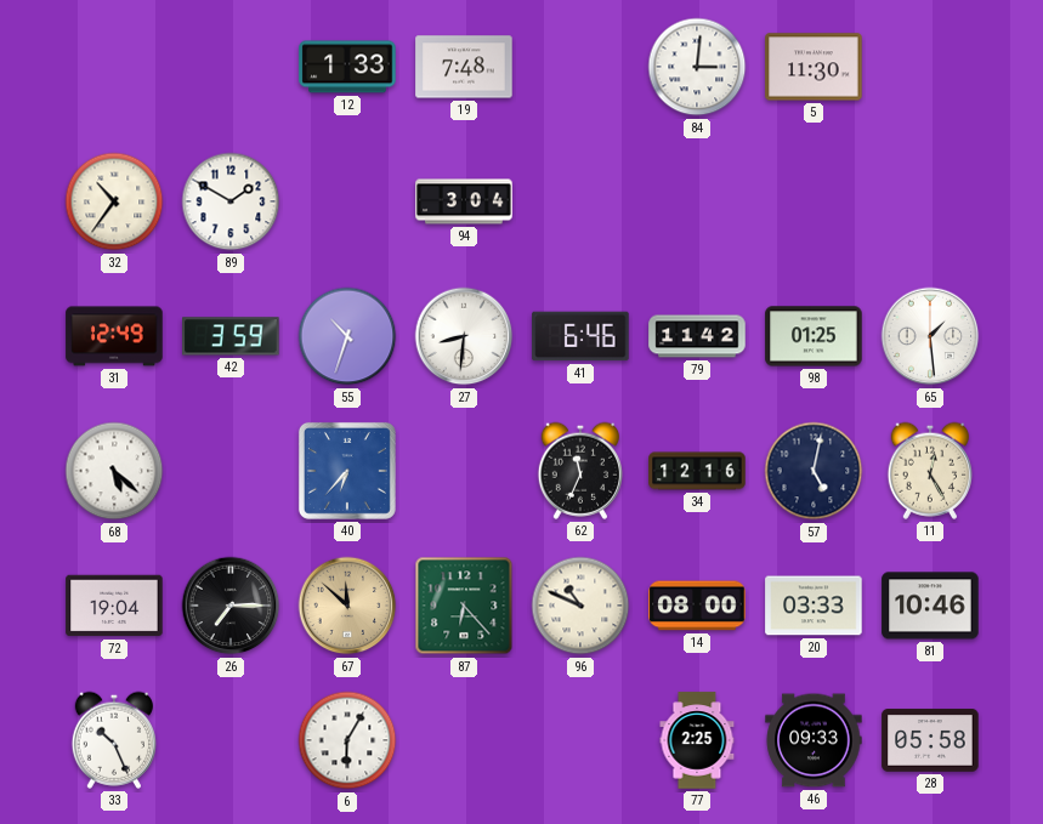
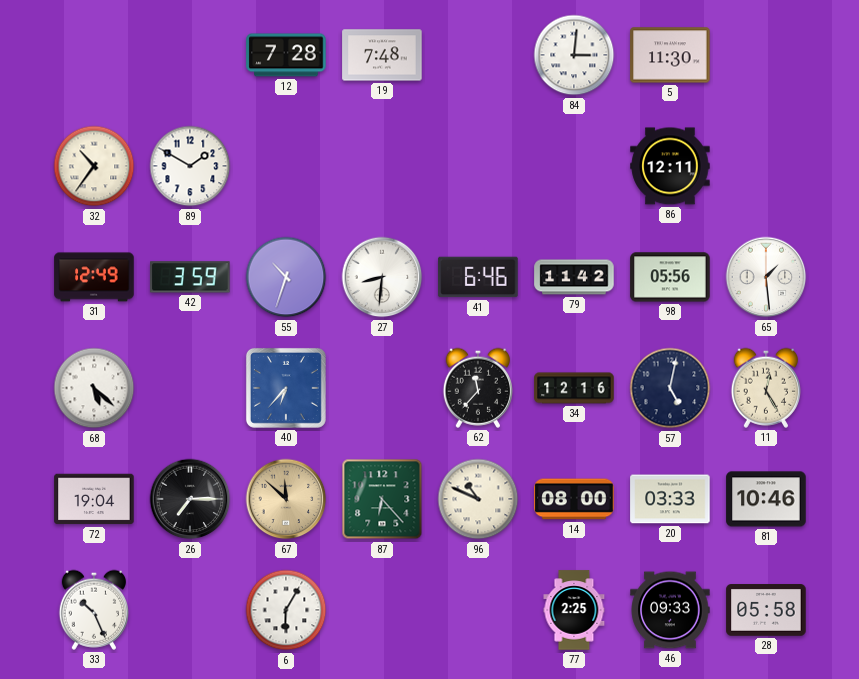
12: 1:33 -> 7:28
94: 3:04 -> none
86: none -> 12:11
98: 01:25 -> 05:56
62: 11:34 -> 11:37
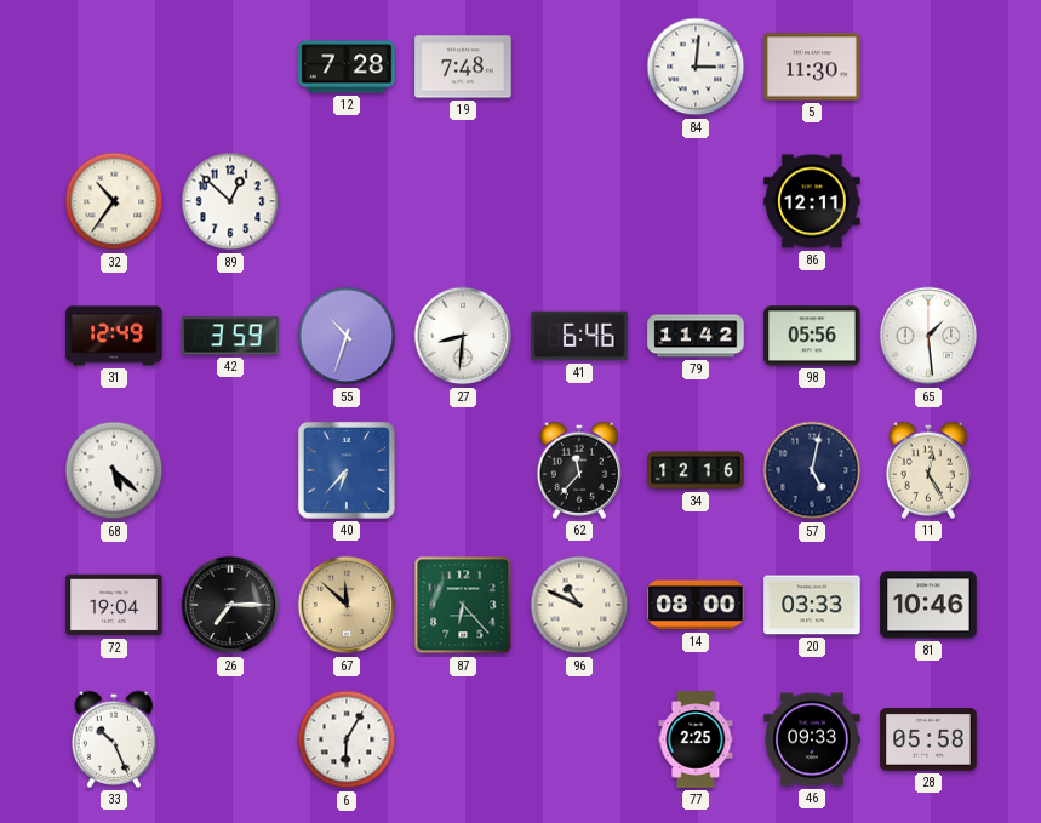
89: 1:50 -> 12:52
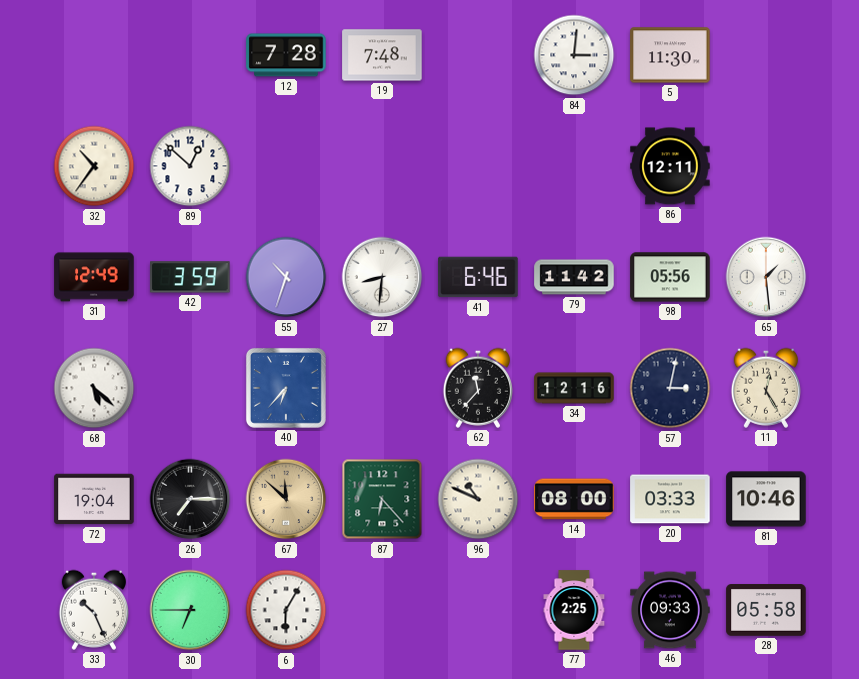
57: 5:02 -> 3:02
30: none -> 6:45
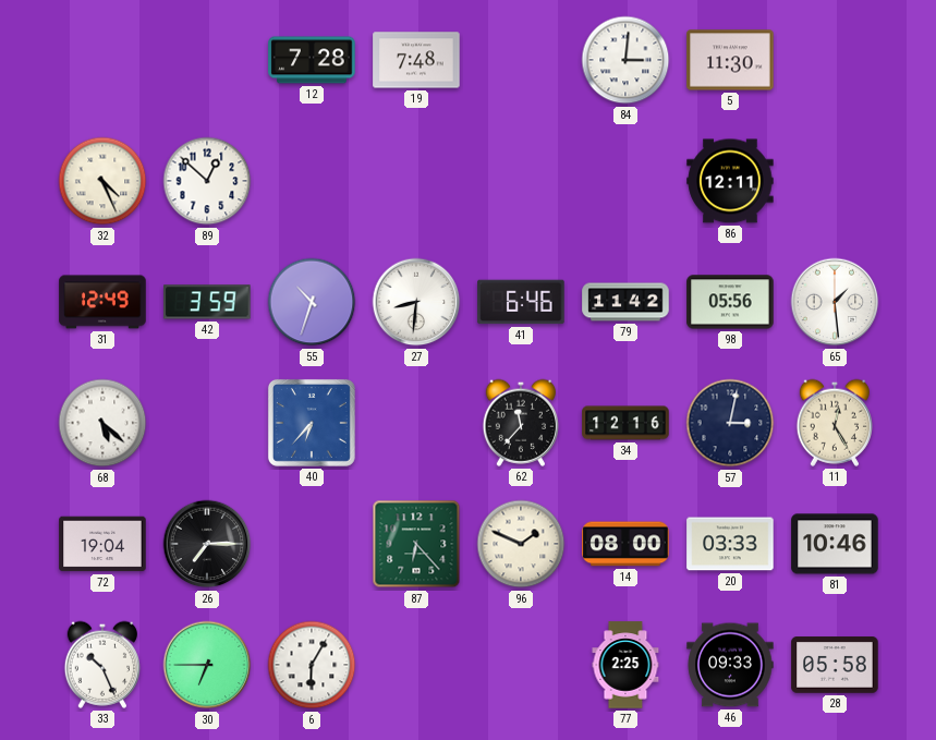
32: 10:36 -> 4:26
67: 11:52 -> none
96: 10:49 -> 1:49
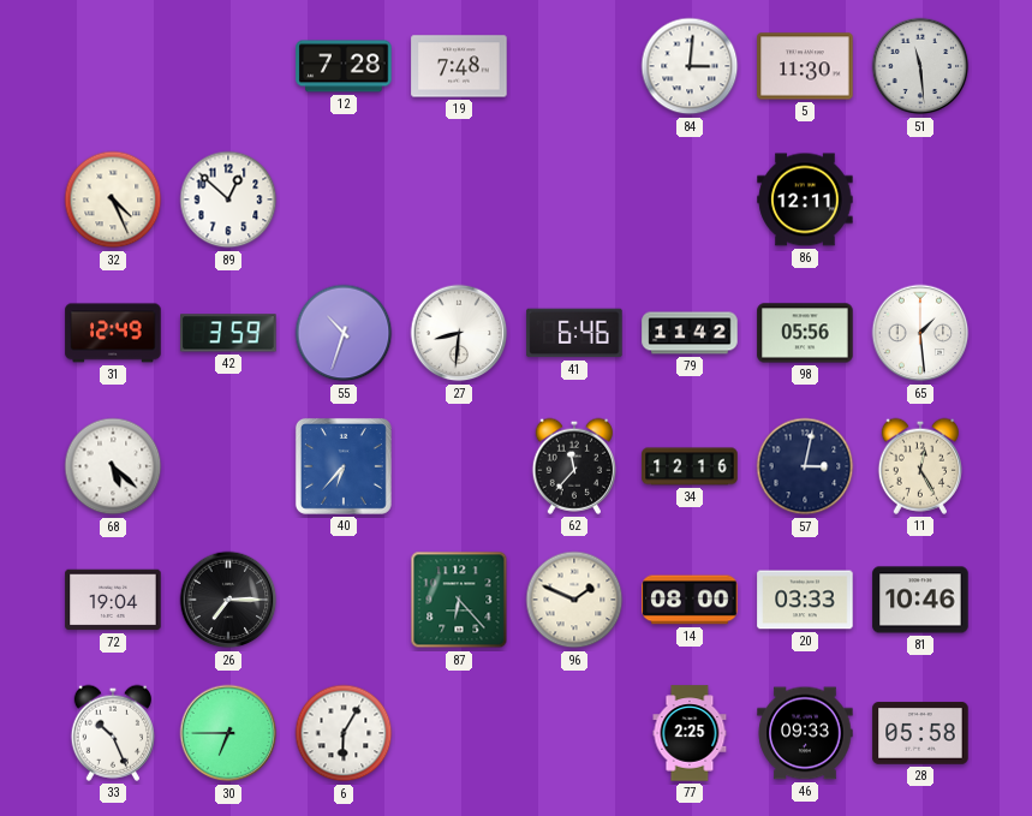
51: none -> 11:29
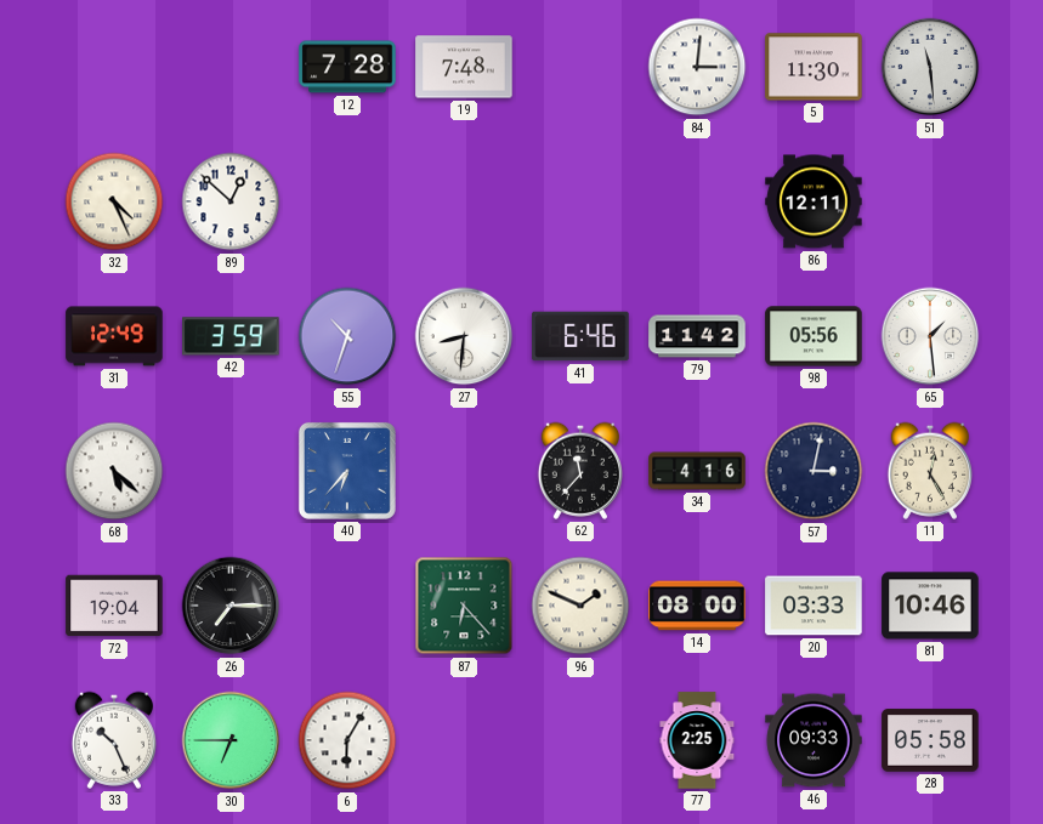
34: 12:16 -> 4:16
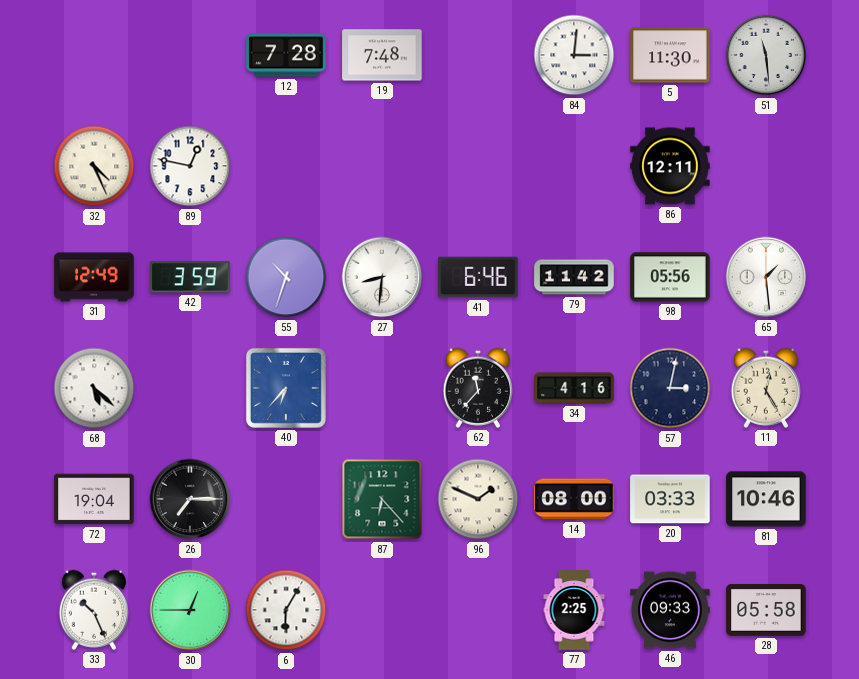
89: 12:52 -> 12:47
30: 6:45 -> 12:45
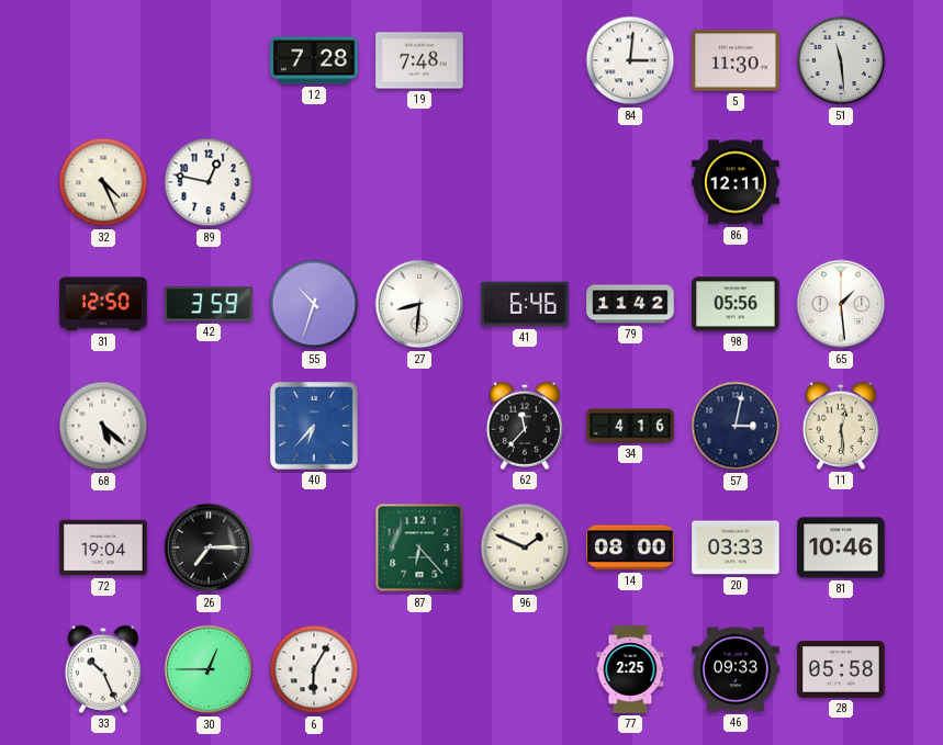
31: 12:49 -> 12:50
11: 12:25 -> 12:29
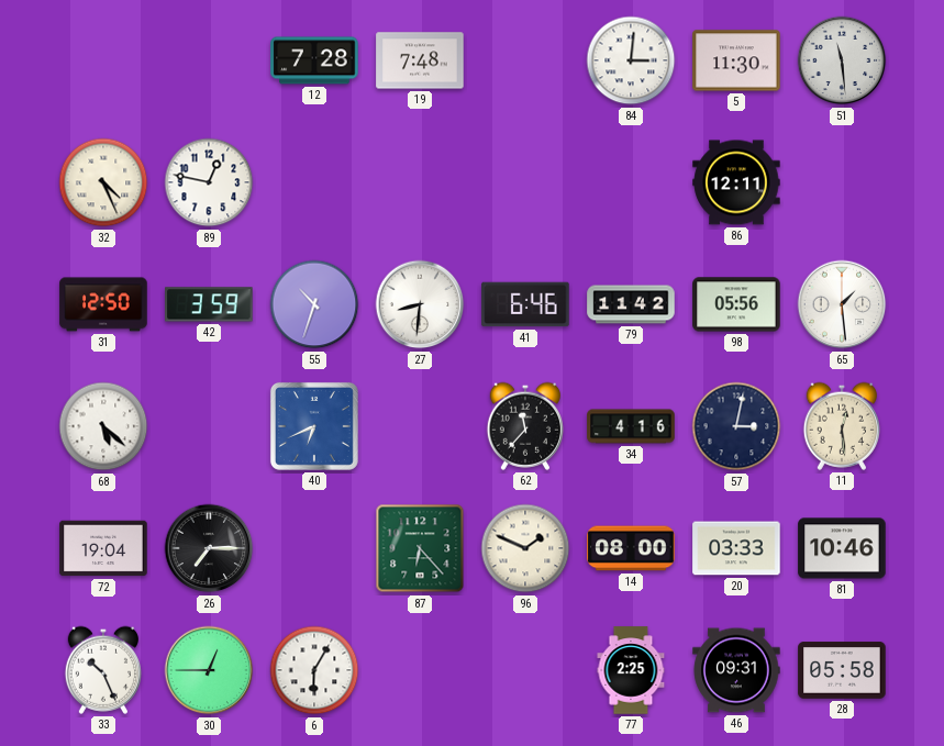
40: 6:37 -> 6:41
46: 09:33 -> 09:31
